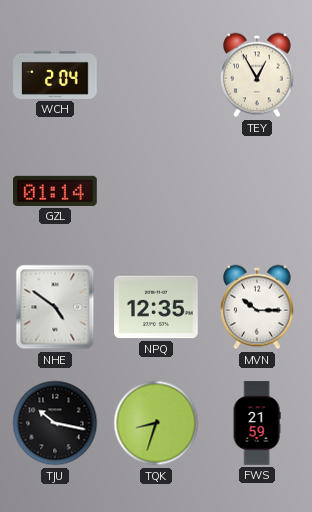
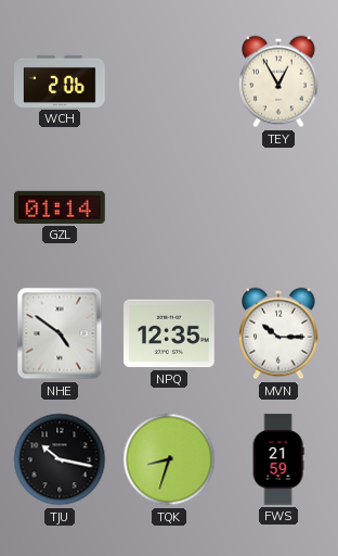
WCH: 2:04 -> 2:06
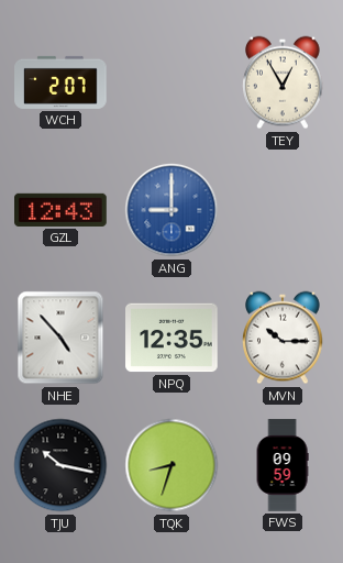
WCH: 2:06 -> 2:07
GZL: 01:14 -> 12:43
ANG: none -> 9:00
NHE: 4:51 -> 4:53
FWS: 21:59 -> 09:59
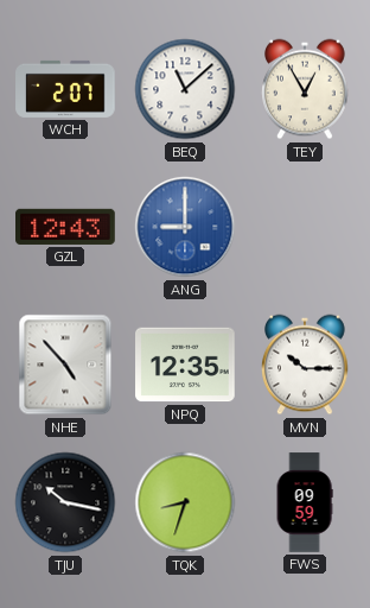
BEQ: none -> 11:08
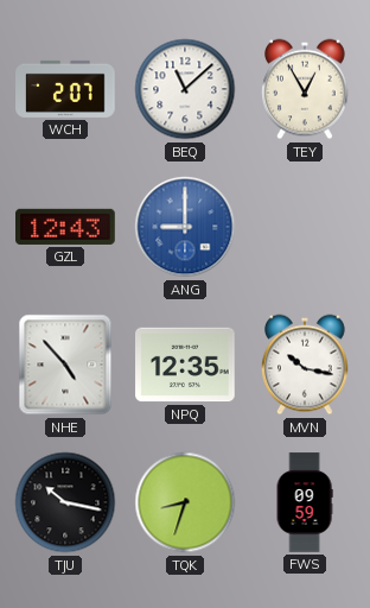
MVN: 10:15 -> 10:17
